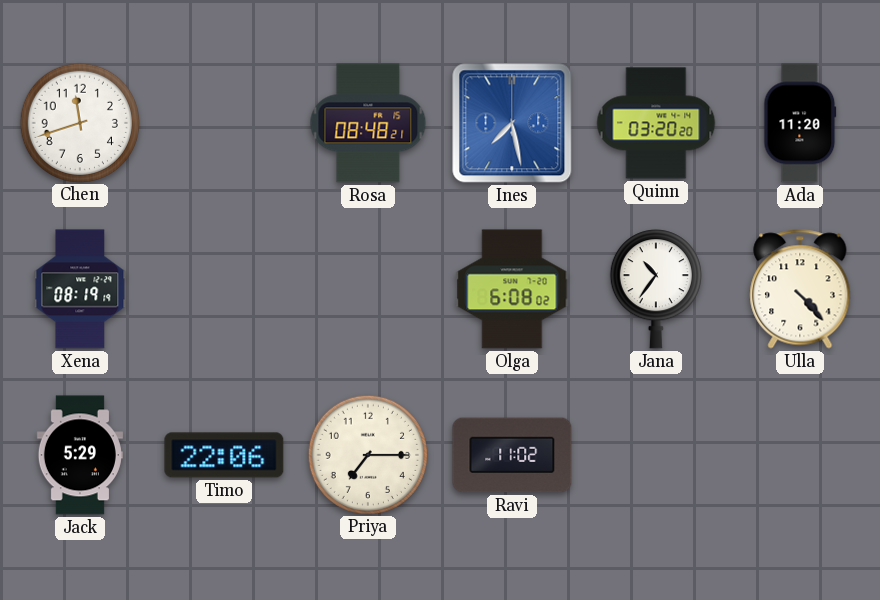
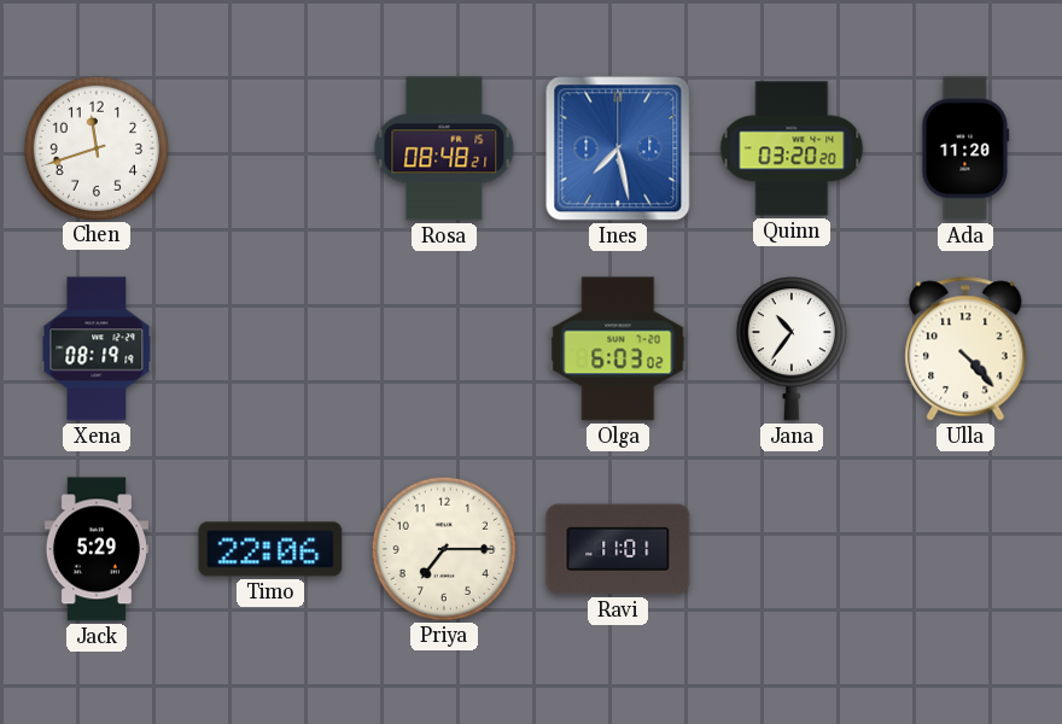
Olga: 6:08 -> 6:03
Ravi: 11:02 -> 11:01
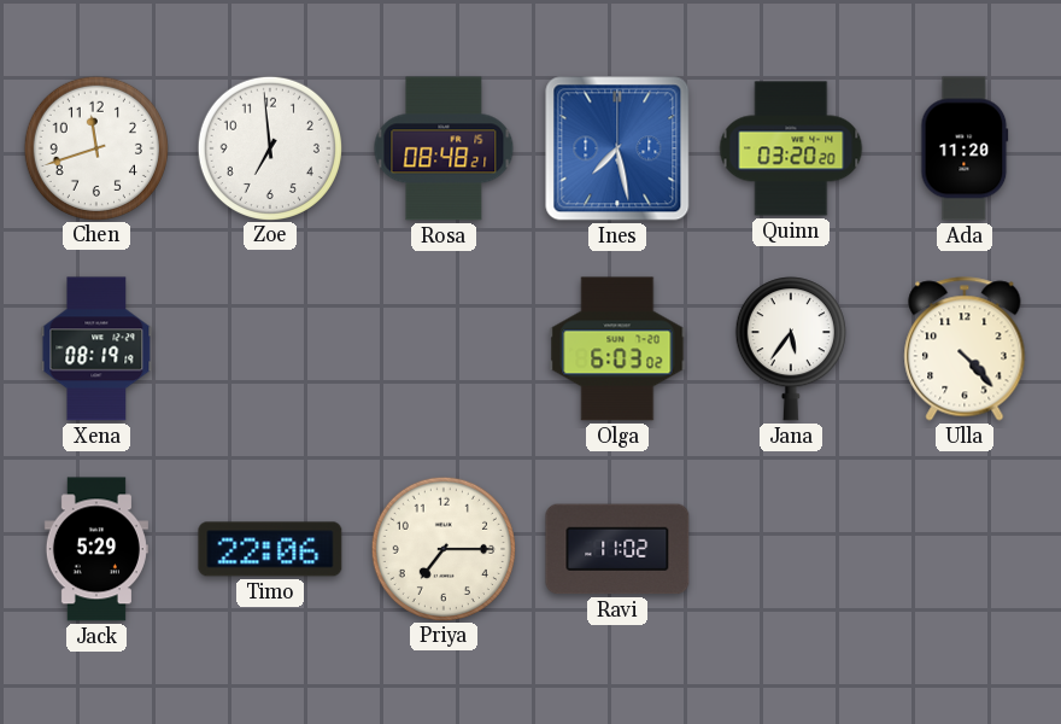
Zoe: none -> 6:59
Jana: 10:36 -> 5:36
Ravi: 11:01 -> 11:02
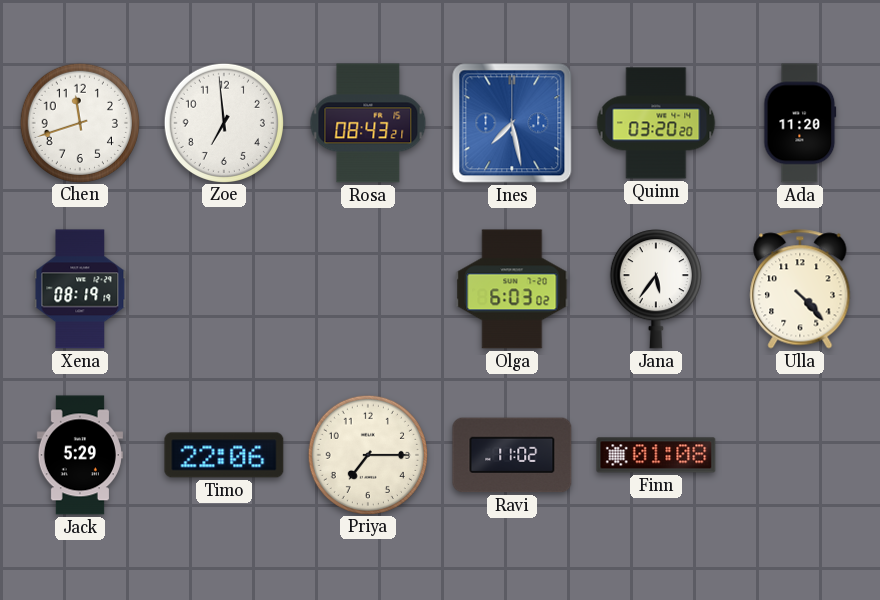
Rosa: 08:48 -> 08:43
Finn: none -> 01:08
